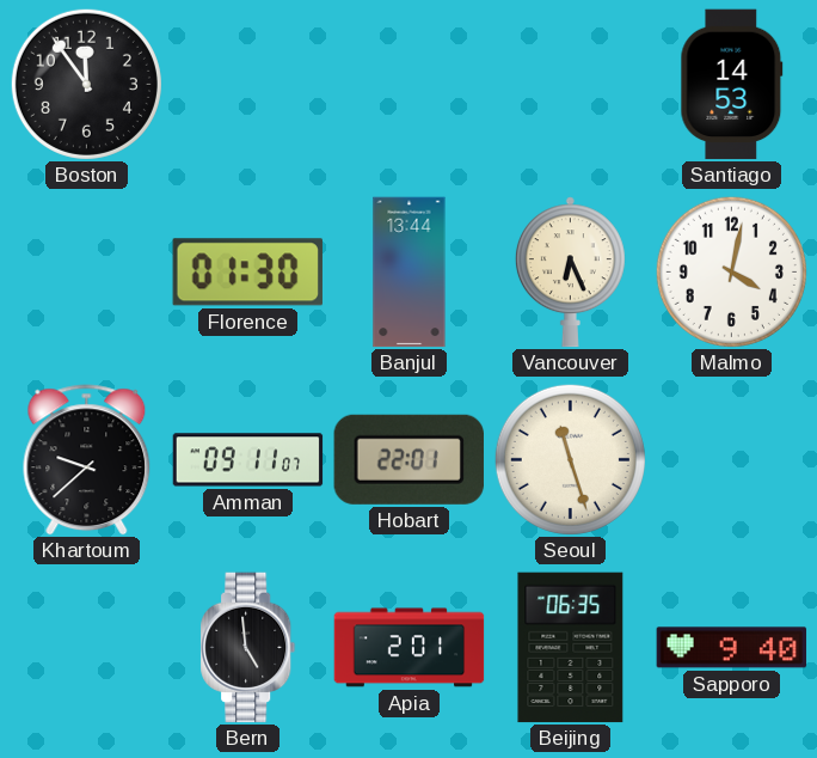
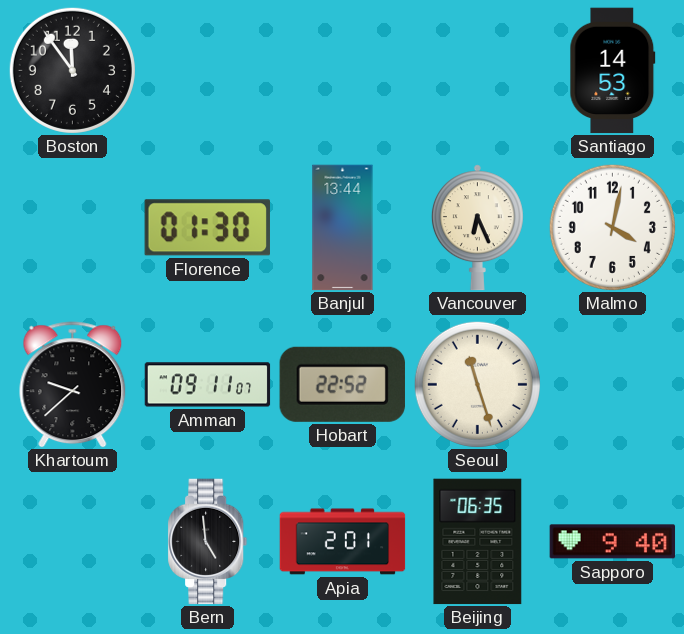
Hobart: 22:01 -> 22:52
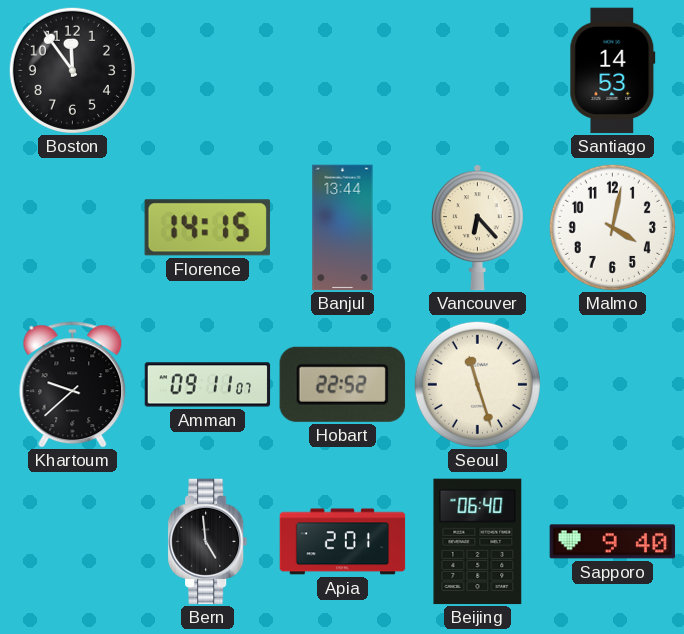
Florence: 01:30 -> 14:15
Vancouver: 6:26 -> 6:23
Beijing: 06:35 -> 06:40
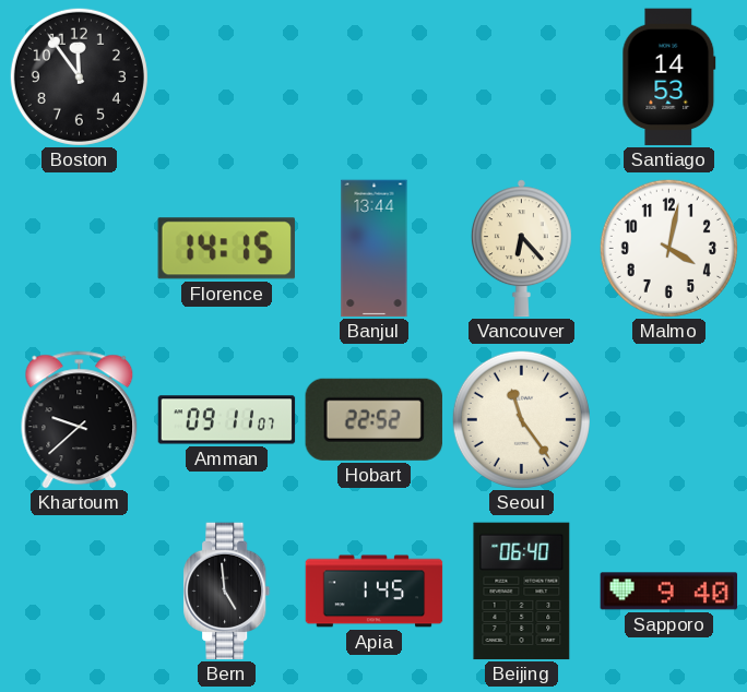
Seoul: 11:27 -> 11:24
Apia: 2:01 -> 1:45
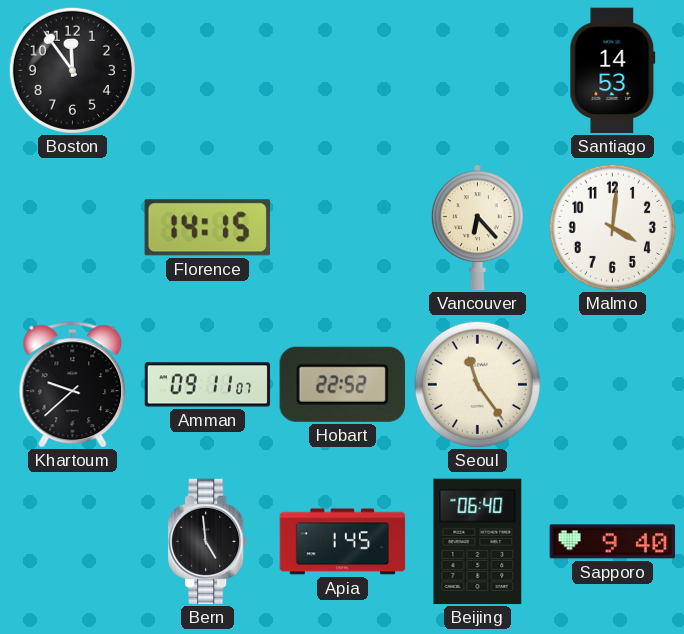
Banjul: 13:44 -> none
Malmo: 4:02 -> 4:01
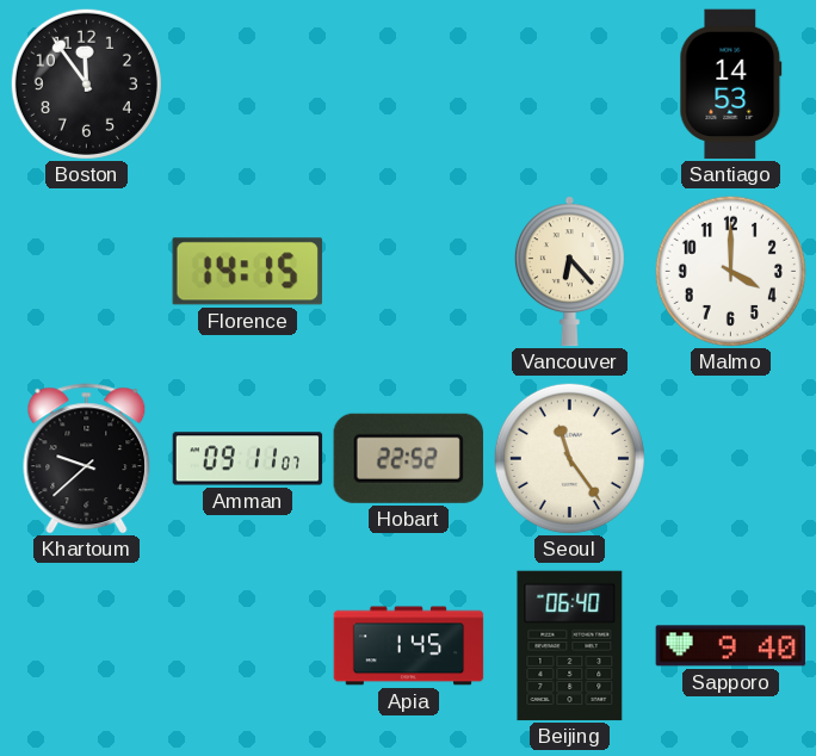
Malmo: 4:01 -> 4:00
Bern: 4:59 -> none
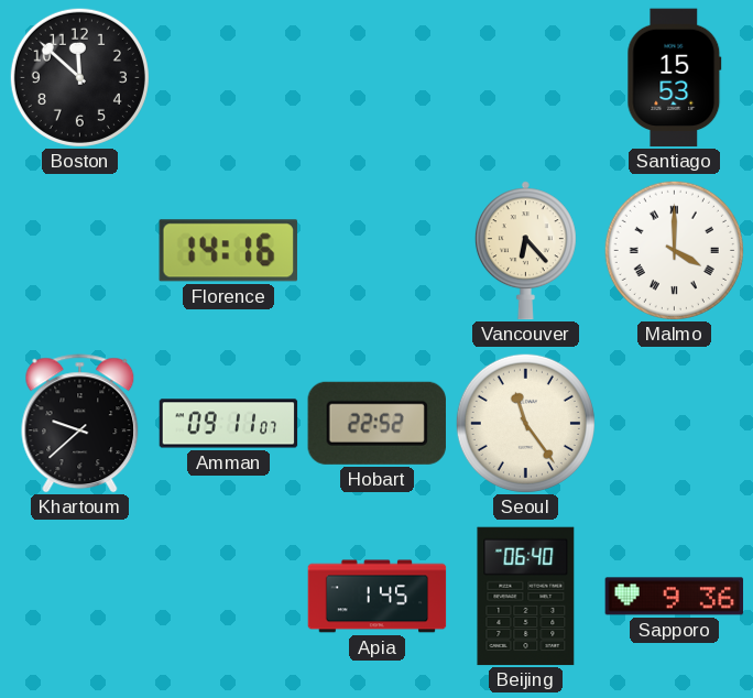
Boston: 11:54 -> 11:52
Santiago: 14:53 -> 15:53
Florence: 14:15 -> 14:16
Malmo numerals: Arabic -> Roman
Sapporo: 9:40 -> 9:36
